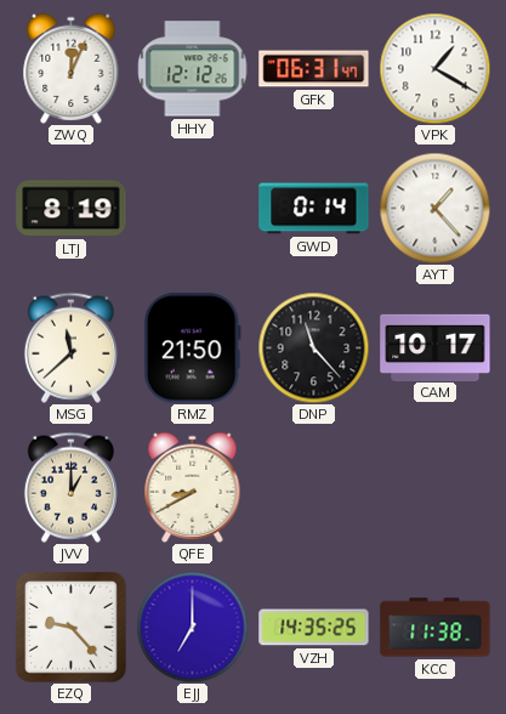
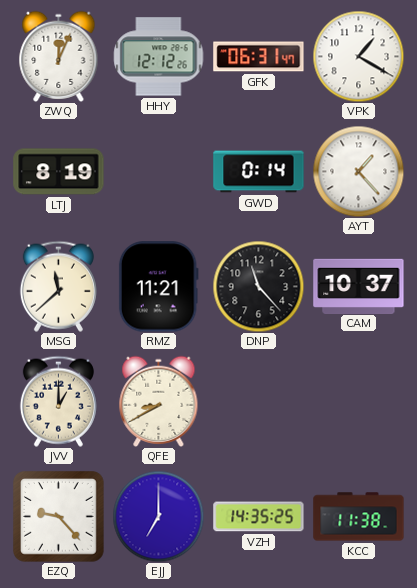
RMZ: 21:50 -> 11:21
CAM: 10:17 -> 10:37
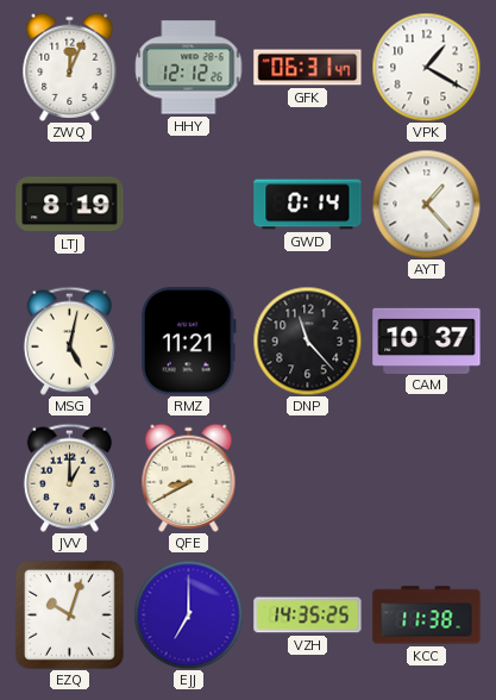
MSG: 11:38 -> 5:02
EZQ: 9:23 -> 10:03
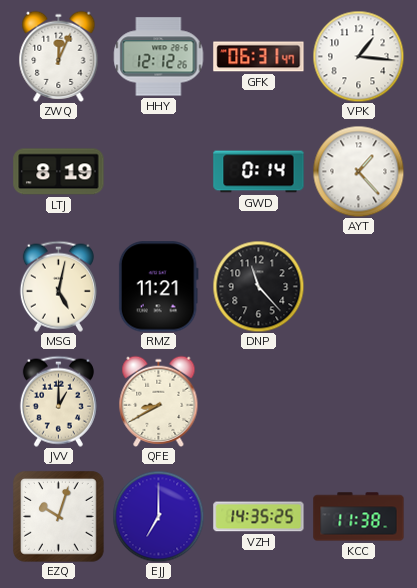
VPK: 1:20 -> 1:16
CAM: 10:37 -> none
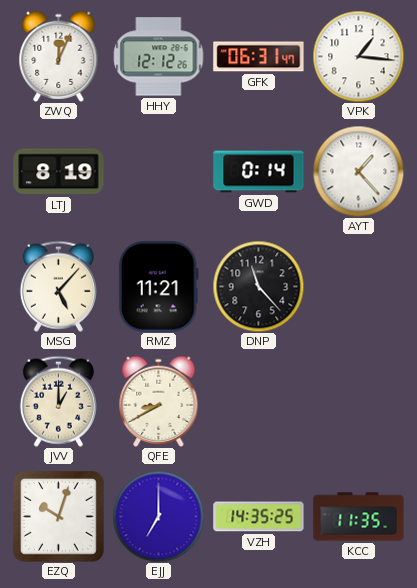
MSG: 5:02 -> 5:07
KCC: 11:38 -> 11:35
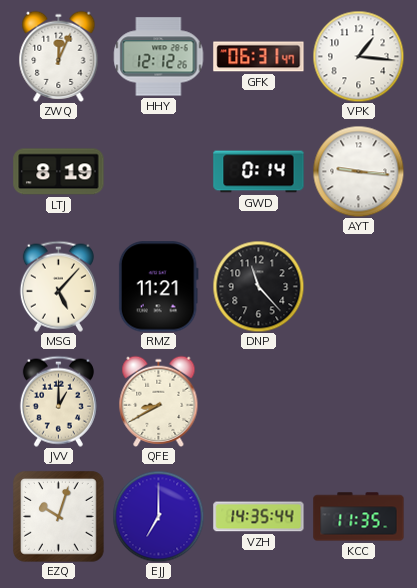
AYT: 1:23 -> 9:16
VZH: 14:35:25 -> 14:35:44
